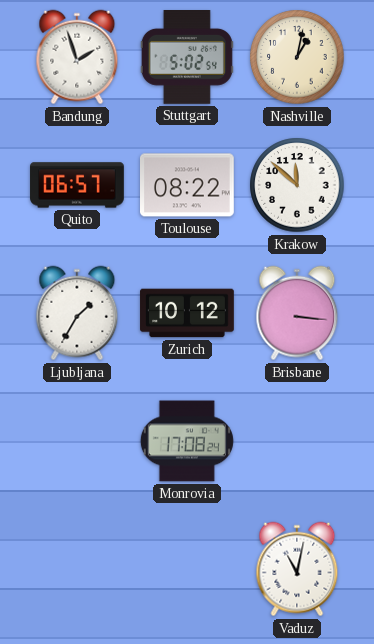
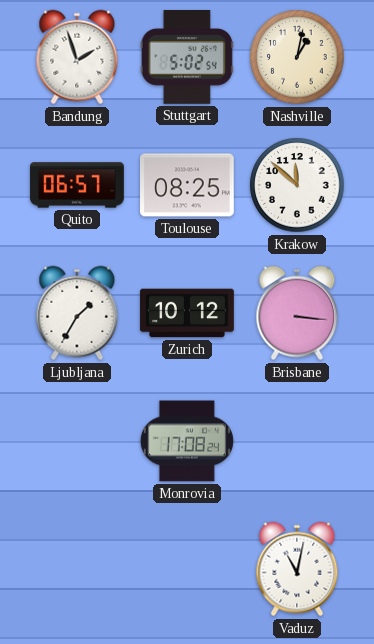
Toulouse: 08:22 -> 08:25
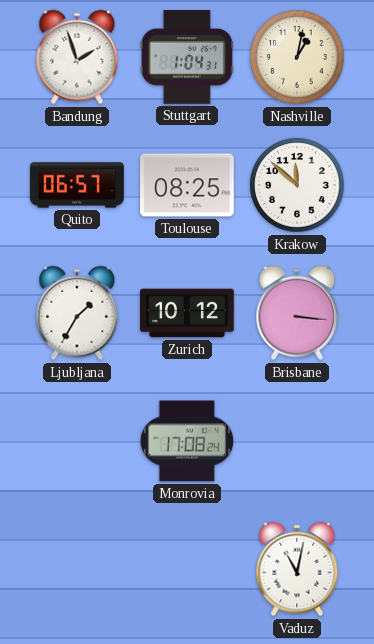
Stuttgart: 5:02 -> 1:04
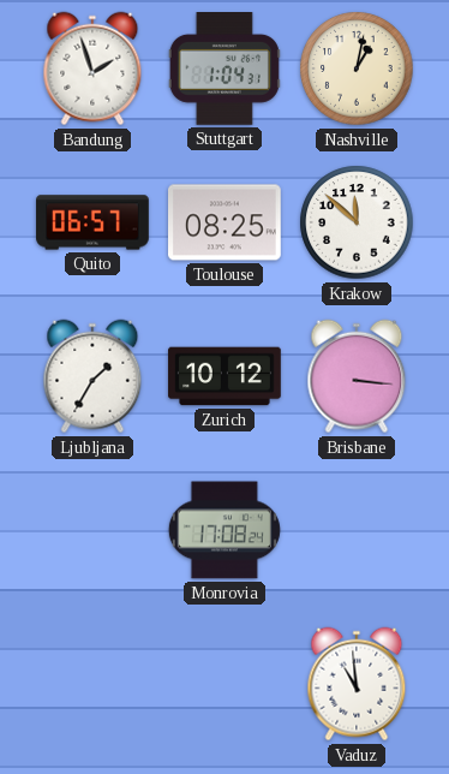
Vaduz: 11:02 -> 10:59
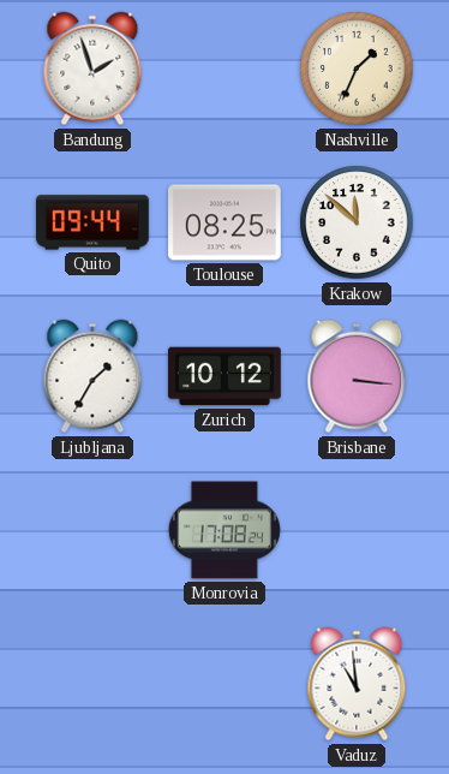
Stuttgart: 1:04 -> none
Nashville: 1:02 -> 1:34
Quito: 06:57 -> 09:44
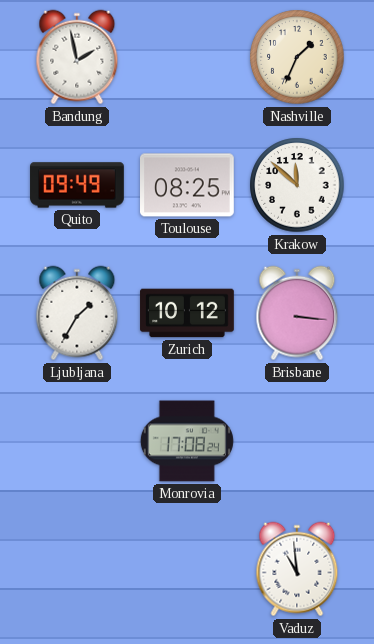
Bandung: 1:57 -> 1:58
Quito: 09:44 -> 09:49
